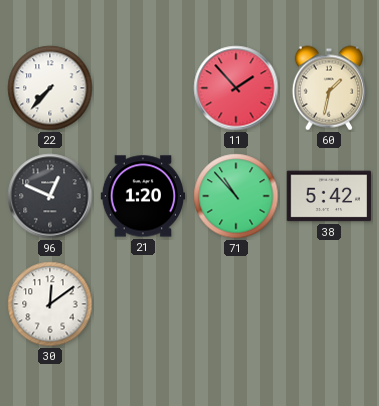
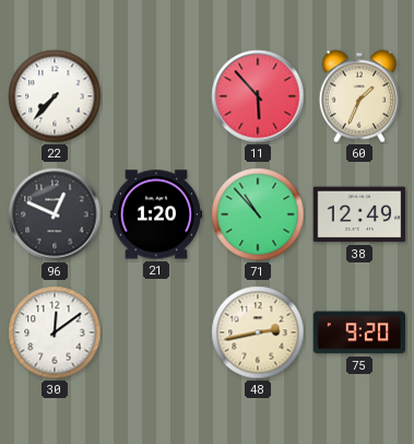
11: 1:53 -> 5:53
60: 1:32 -> 1:34
38: 5:42 -> 12:49
48: none -> 2:43
75: none -> 9:20
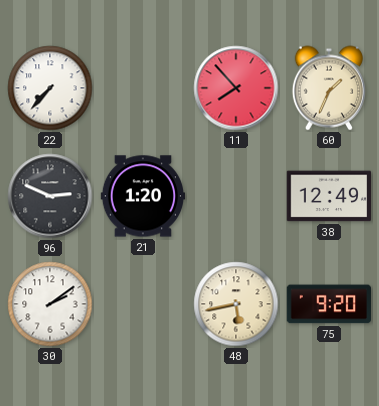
11: 5:53 -> 7:53
96: 12:49 -> 2:49
71: 10:53 -> none
30: 12:09 -> 2:09
48: 2:43 -> 5:43
